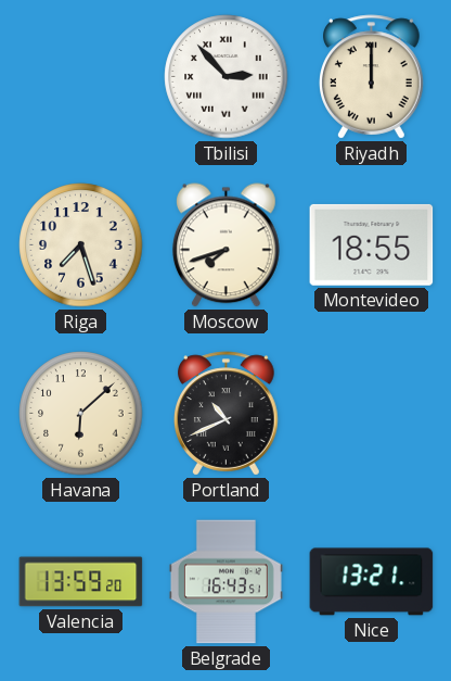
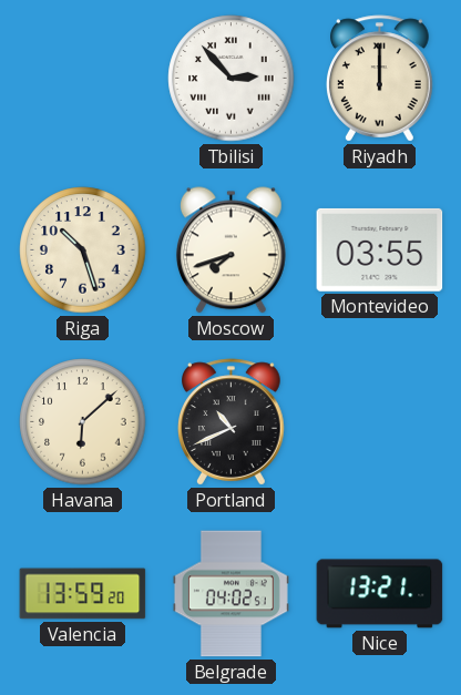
Riga: 7:27 -> 10:27
Montevideo: 18:55 -> 03:55
Belgrade: 16:43 -> 04:02
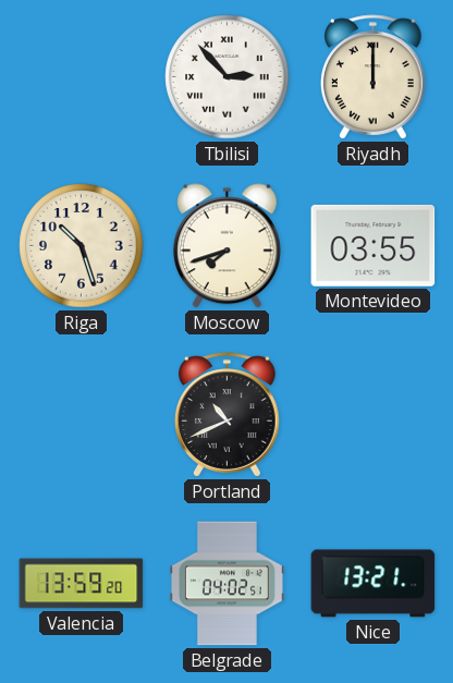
Havana: 6:08 -> none
